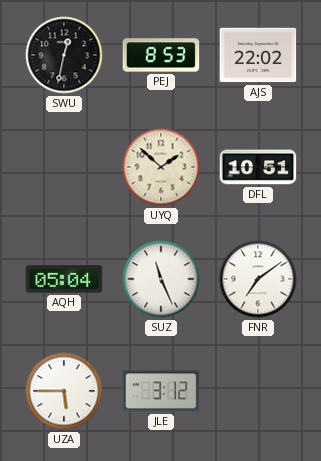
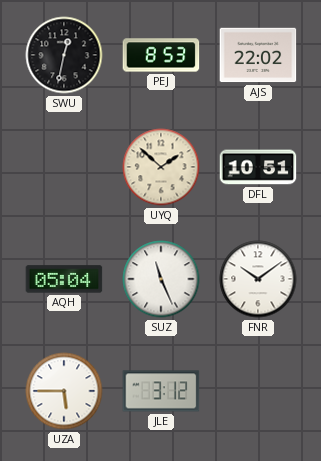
FNR: 7:09 -> 10:09
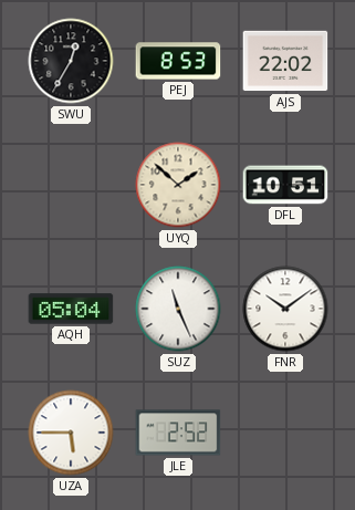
SWU: 12:32 -> 12:35
JLE: 3:12 -> 2:52
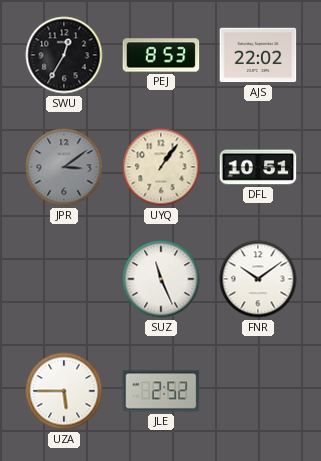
JPR: none -> 3:09
UYQ: 1:52 -> 1:06
AQH: 05:04 -> none
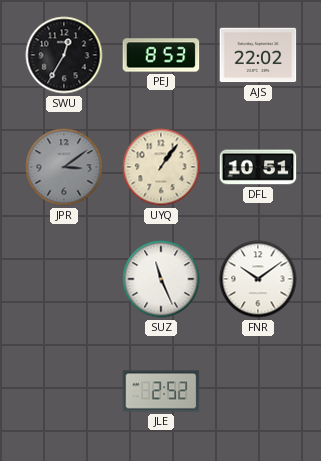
UZA: 5:45 -> none
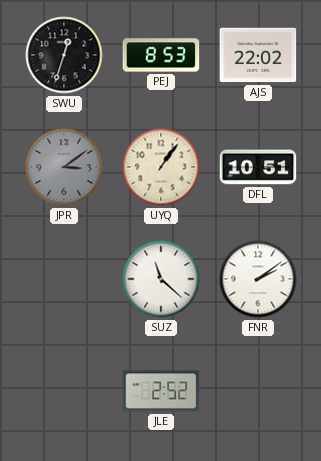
SWU: 12:35 -> 12:33
SUZ: 11:26 -> 11:22
FNR: 10:09 -> 2:09
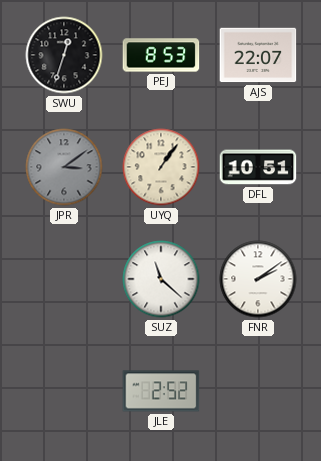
AJS: 22:02 -> 22:07
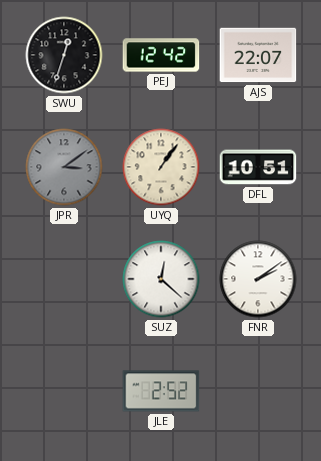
PEJ: 8:53 -> 12:42
SUZ: 11:22 -> 12:22
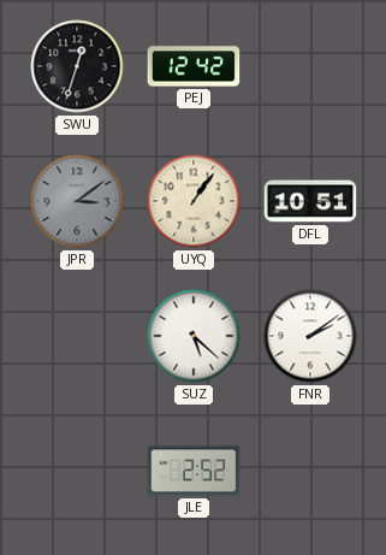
AJS: 22:07 -> none
SUZ: 12:22 -> 5:22
